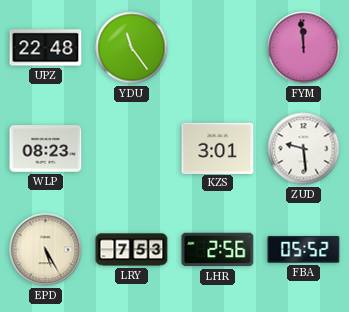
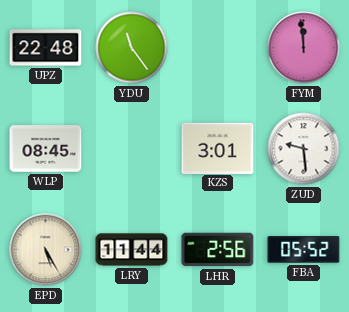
WLP: 08:23 -> 08:45
LRY: 7:53 -> 11:44
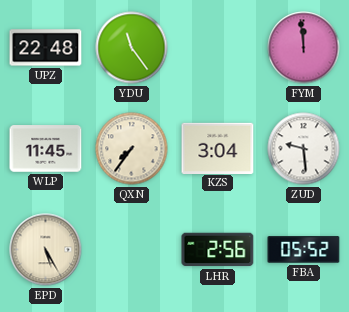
WLP: 08:45 -> 11:45
QXN: none -> 7:36
KZS: 3:01 -> 3:04
LRY: 11:44 -> none
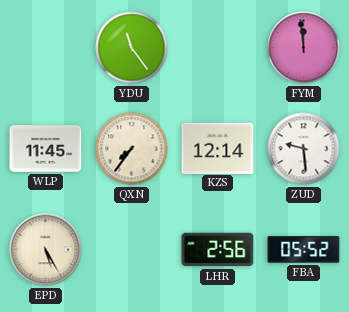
UPZ: 22:48 -> none
KZS: 3:04 -> 12:14
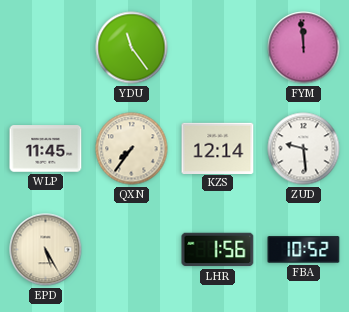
LHR: 2:56 -> 1:56
FBA: 05:52 -> 10:52
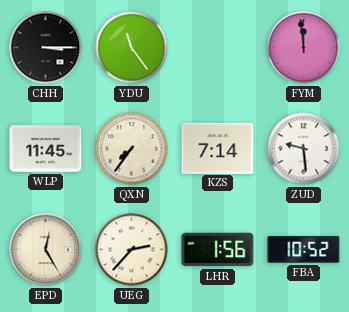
CHH: none -> 3:15
KZS: 12:14 -> 7:14
EPD: 5:25 -> 12:25
UEG: none -> 2:37
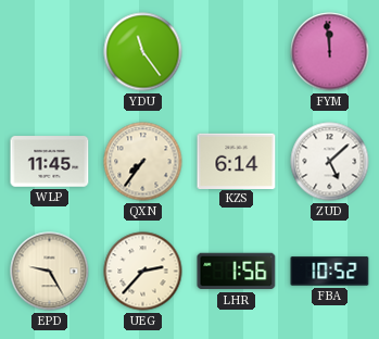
CHH: 3:15 -> none
KZS: 7:14 -> 6:14
ZUD: 9:29 -> 5:08
EPD: 12:25 -> 9:25
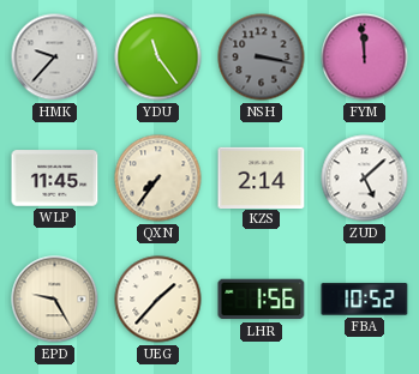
HMK: none -> 9:37
NSH: none -> 3:17
KZS: 6:14 -> 2:14
UEG: 2:37 -> 1:37
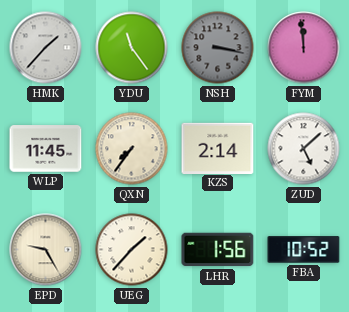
HMK: 9:37 -> 1:37
